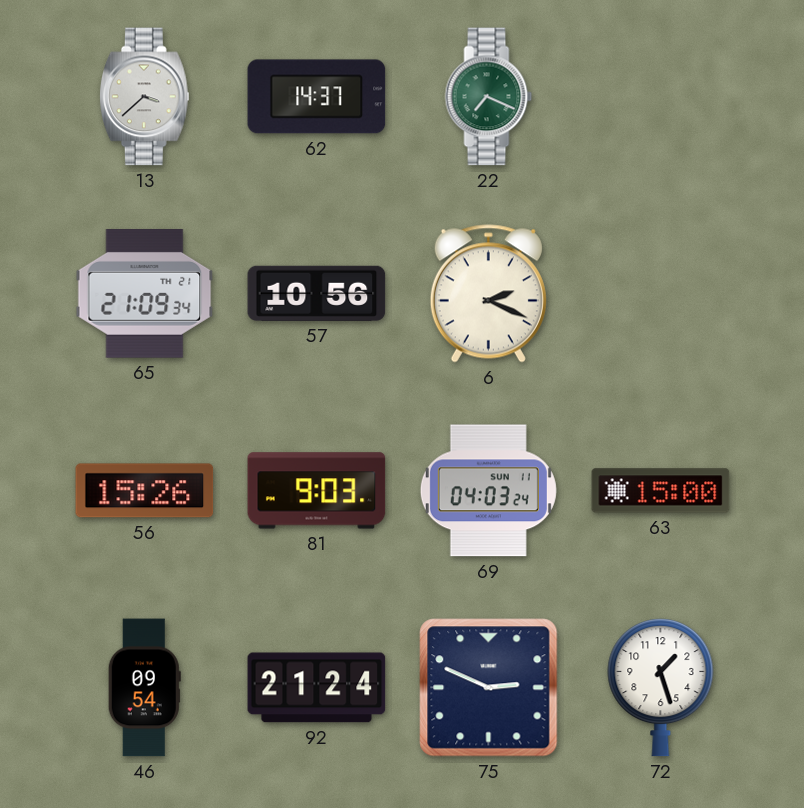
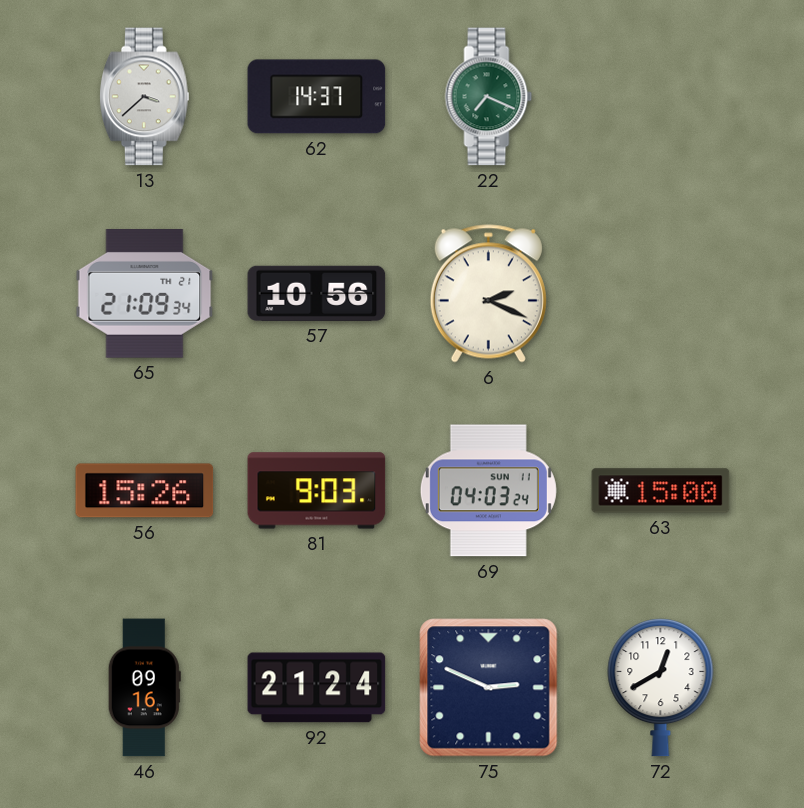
46: 09:54 -> 09:16
72: 1:27 -> 12:40
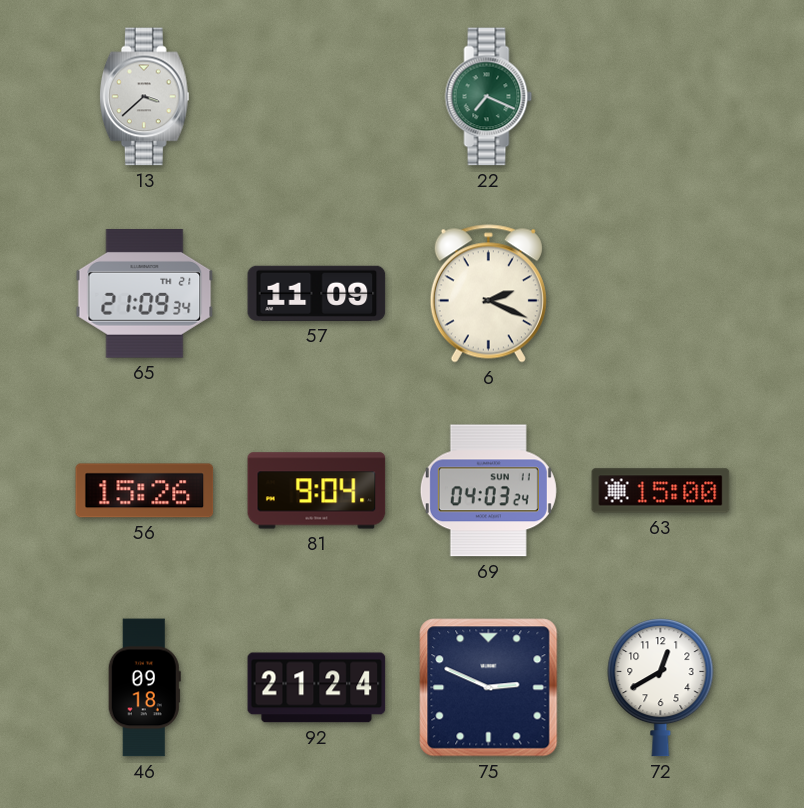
62: 14:37 -> none
57: 10:56 -> 11:09
81: 9:03 -> 9:04
46: 09:16 -> 09:18
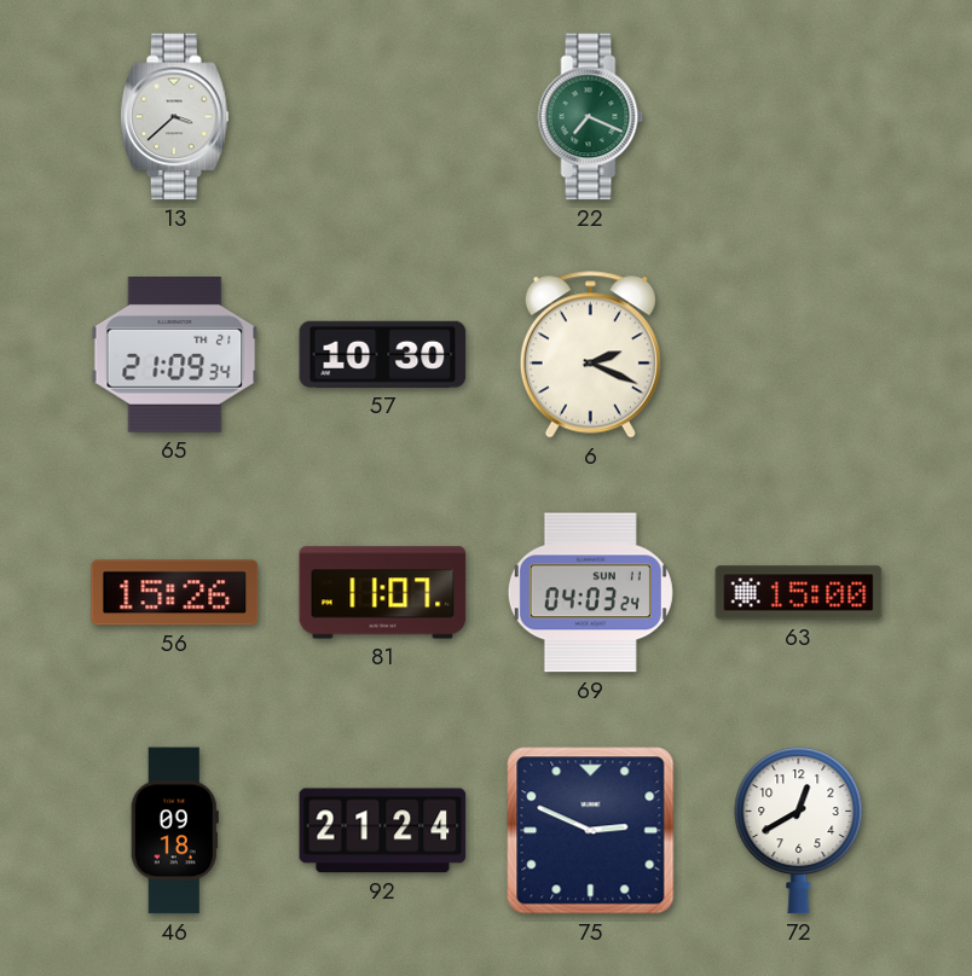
57: 11:09 -> 10:30
81: 9:04 -> 11:07
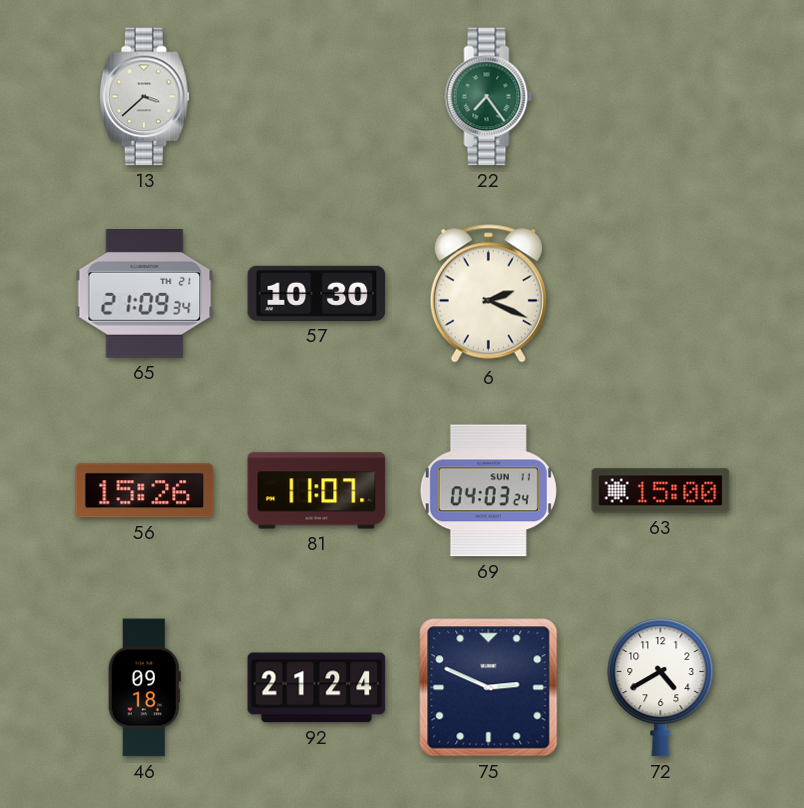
22: 7:19 -> 7:24
72: 12:40 -> 4:40
